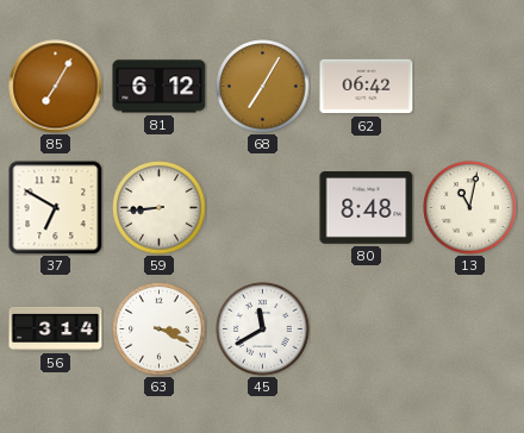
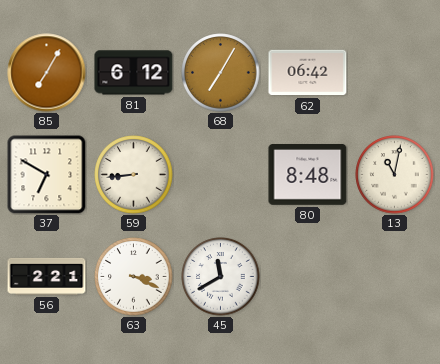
56: 3:14 -> 2:21
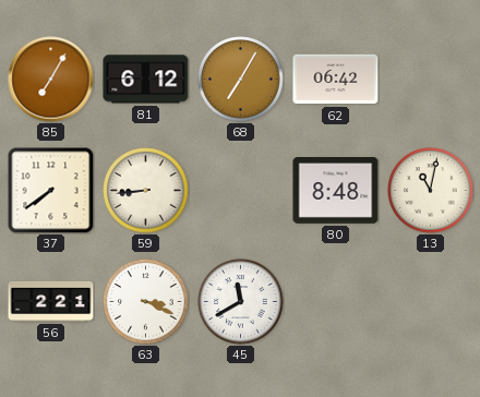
37: 6:50 -> 7:39
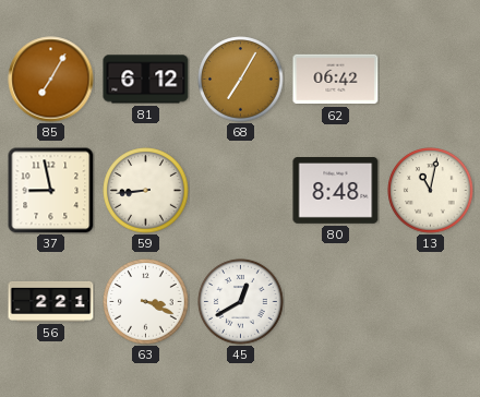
37: 7:39 -> 8:58
45: 11:40 -> 12:40
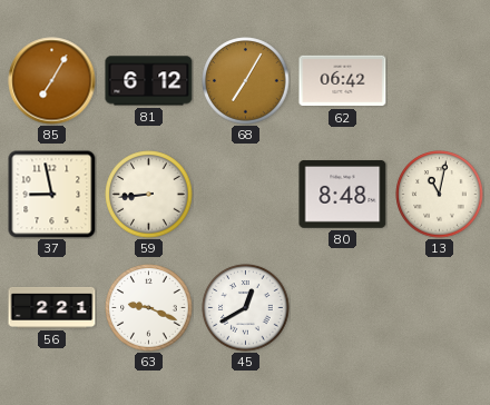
63: 3:19 -> 9:19
